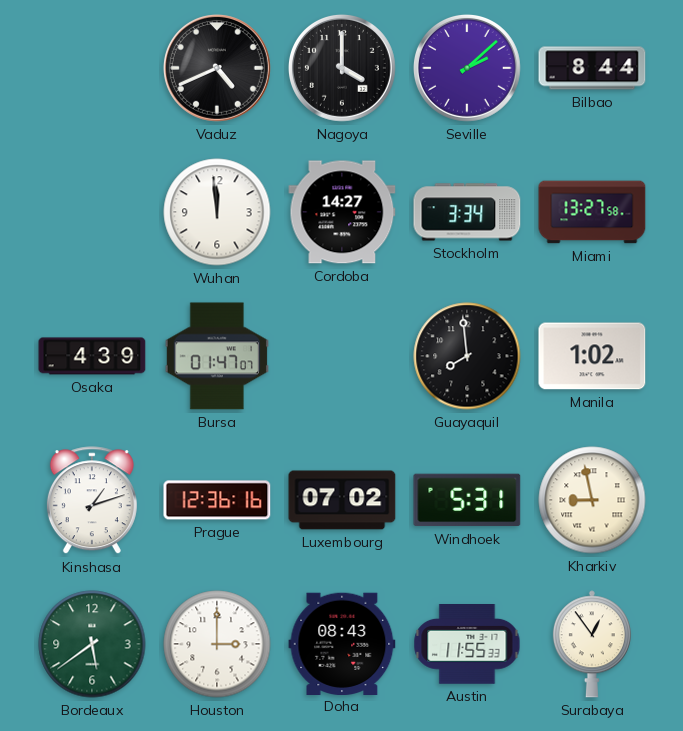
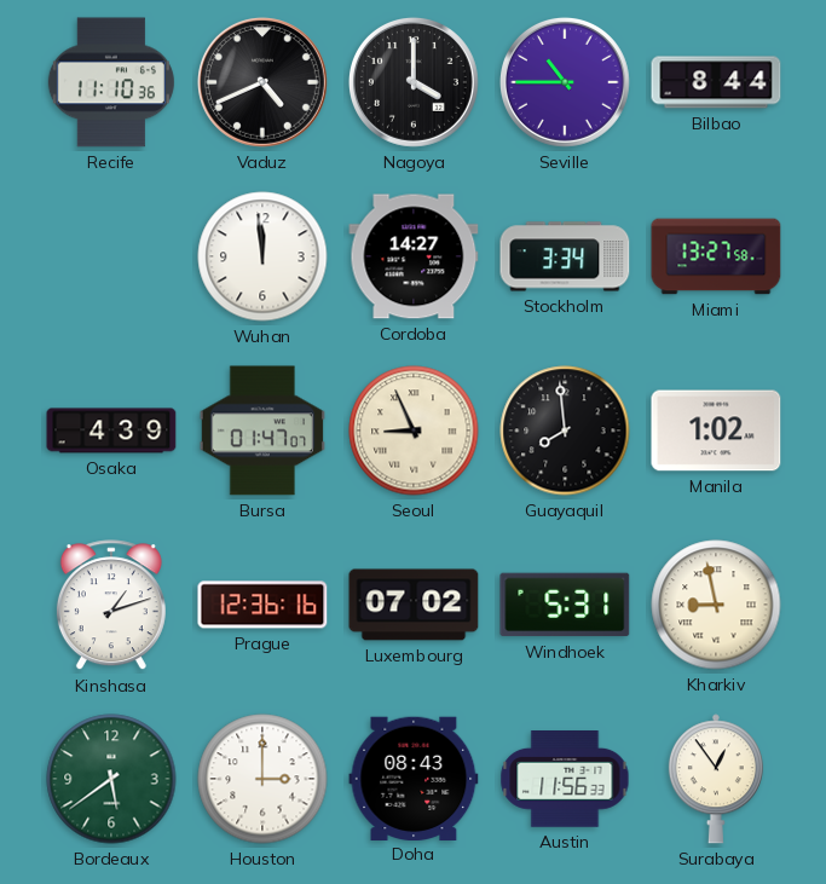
Recife: none -> 11:10
Seville: 2:08 -> 10:45
Seoul: none -> 8:56
Austin: 11:55 -> 11:56
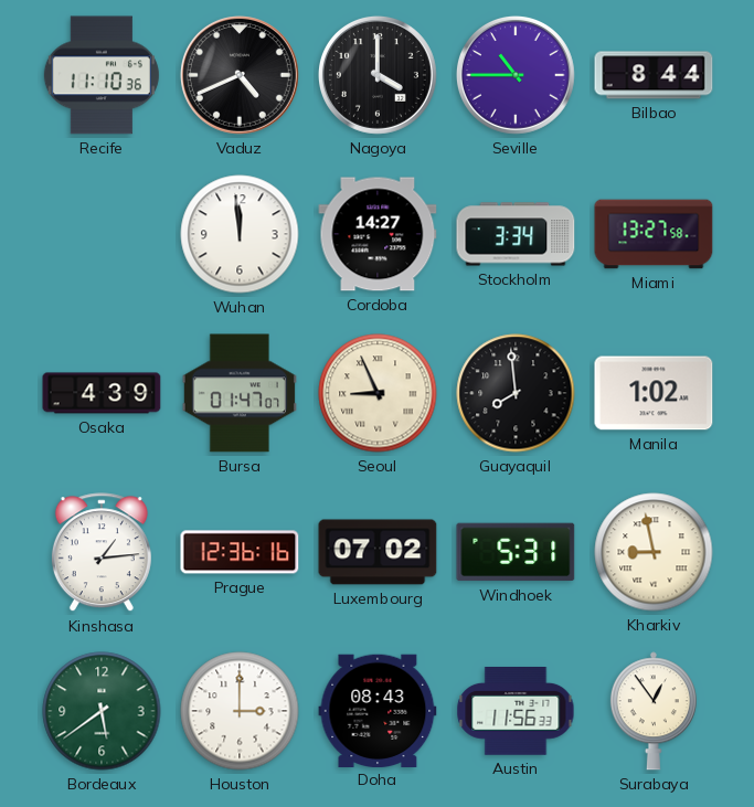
Kinshasa: 1:12 -> 1:14
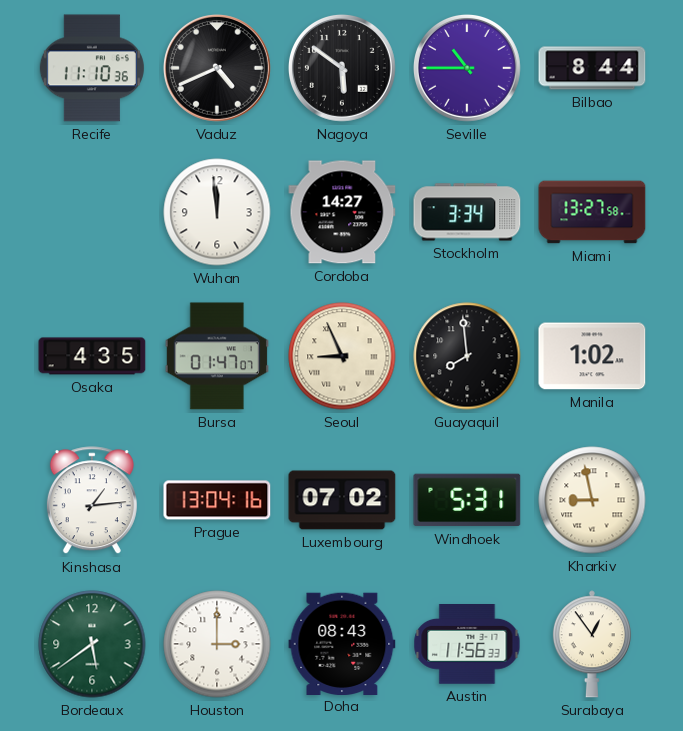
Nagoya: 4:00 -> 5:51
Osaka: 4:39 -> 4:35
Prague: 12:36 -> 13:04
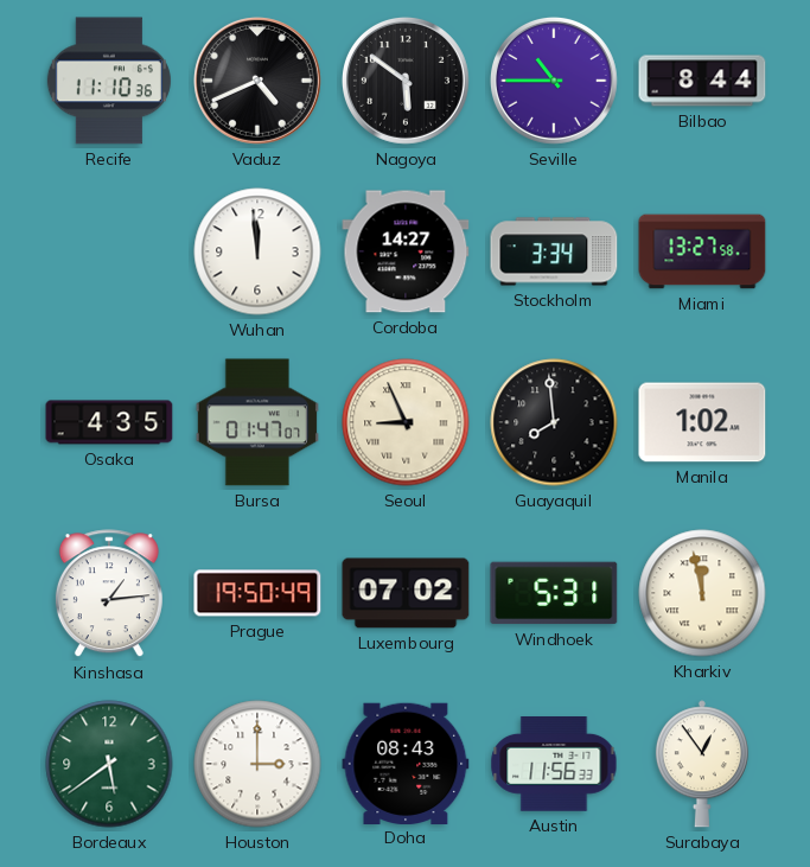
Prague: 13:04 -> 19:50
Kharkiv: 8:58 -> 11:58
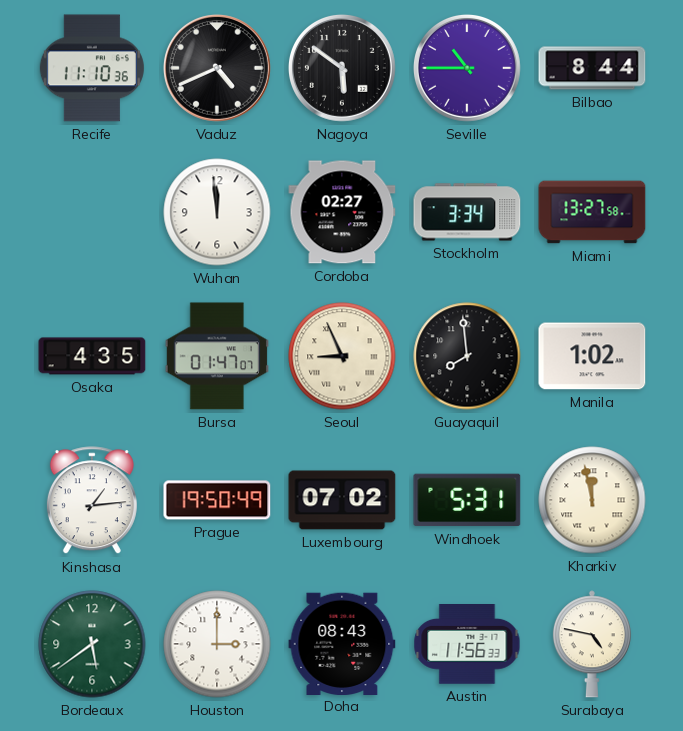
Cordoba: 14:27 -> 02:27
Surabaya: 12:54 -> 4:47
